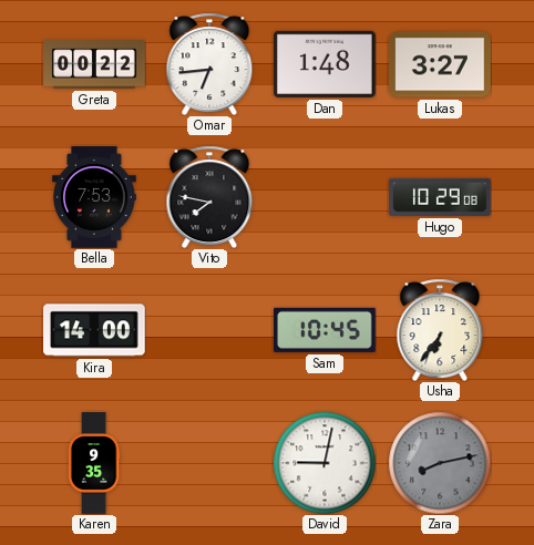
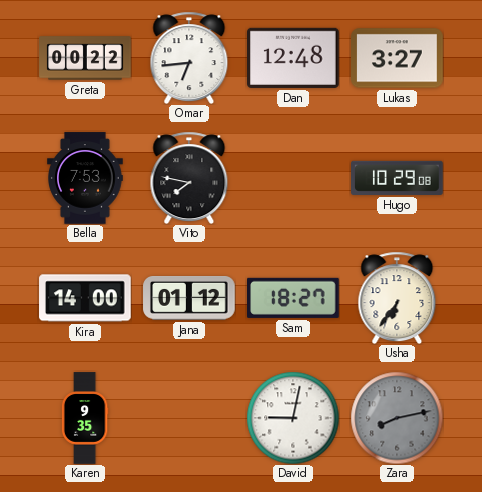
Dan: 1:48 -> 12:48
Jana: none -> 01:12
Sam: 10:45 -> 18:27
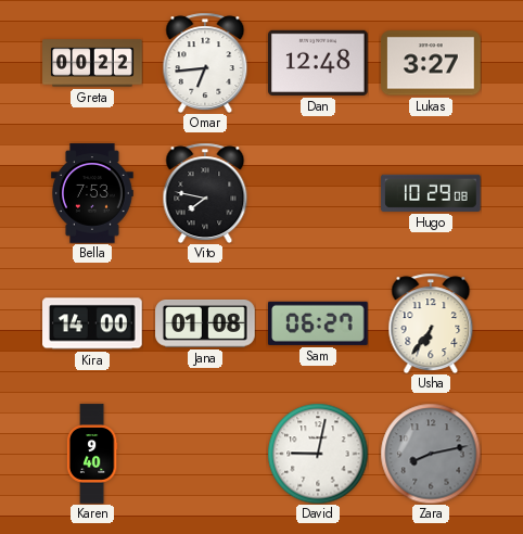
Jana: 01:12 -> 01:08
Sam: 18:27 -> 06:27
Karen: 9:35 -> 9:40
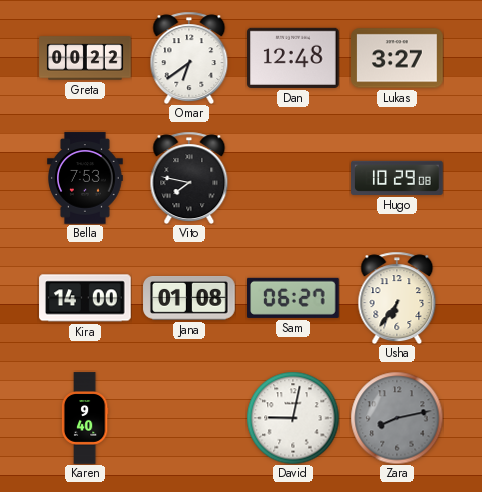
Omar: 6:44 -> 6:39
